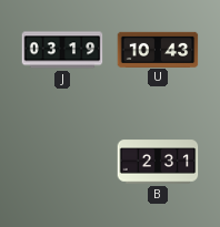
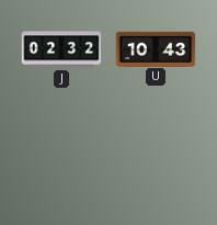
J: 03:19 -> 02:32
B: 2:31 -> none
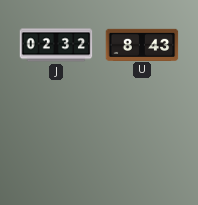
U: 10:43 -> 8:43
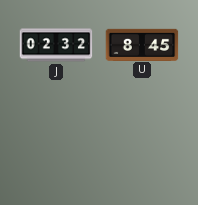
U: 8:43 -> 8:45
